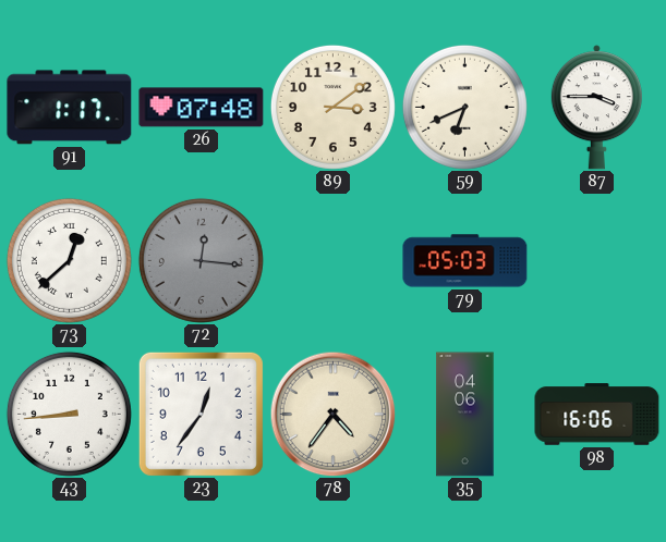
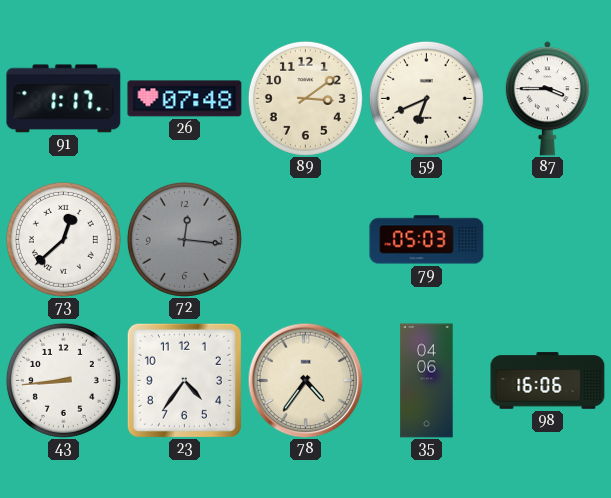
23: 12:36 -> 4:36
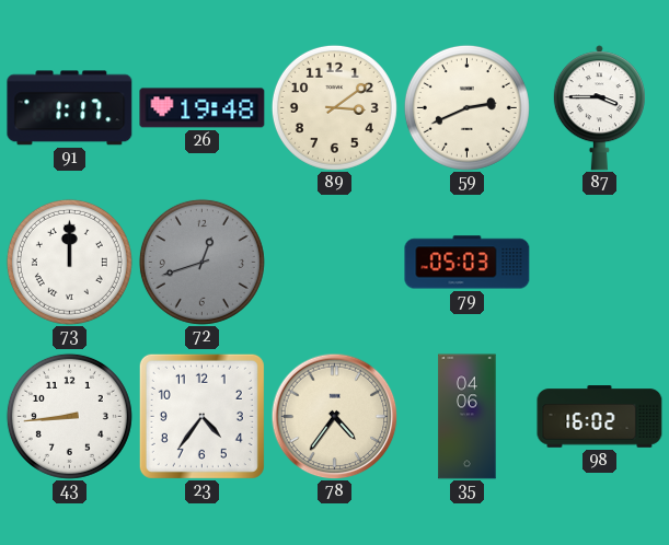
26: 07:48 -> 19:48
59: 6:41 -> 2:41
73: 12:38 -> 12:00
72: 12:16 -> 12:42
98: 16:06 -> 16:02
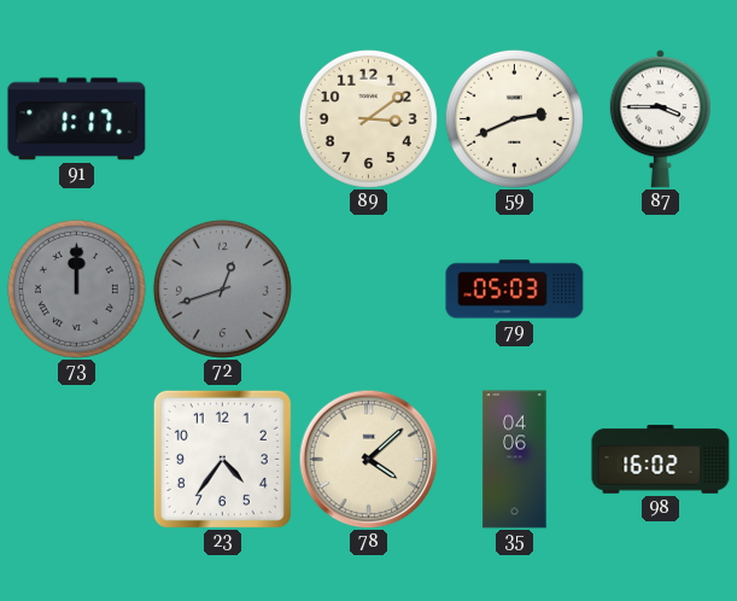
26: 19:48 -> none
73 dial: white -> grey
43: 8:44 -> none
78: 4:36 -> 4:08
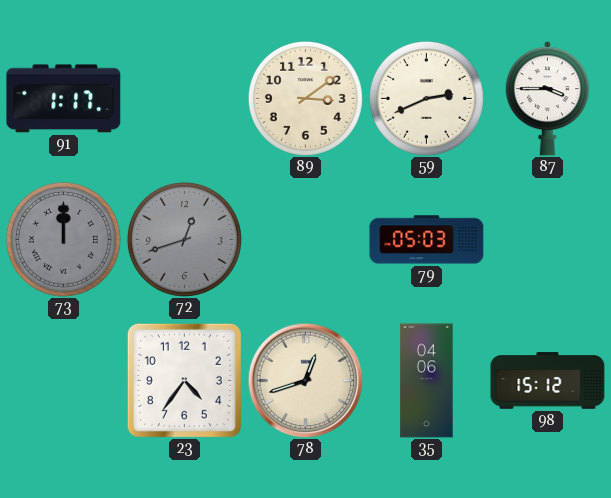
78: 4:08 -> 12:42
98: 16:02 -> 15:12
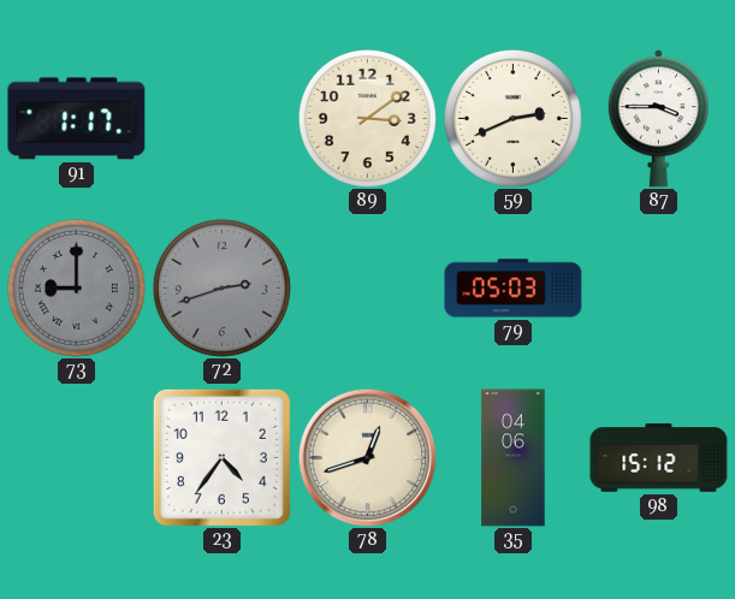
73: 12:00 -> 9:00
72: 12:42 -> 2:42
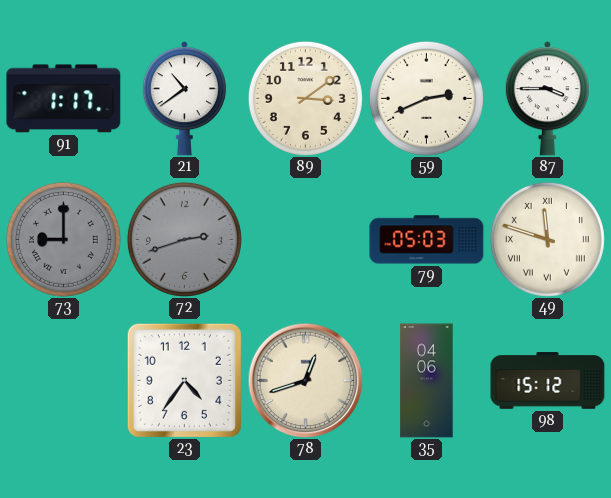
21: none -> 10:39
49: none -> 11:48
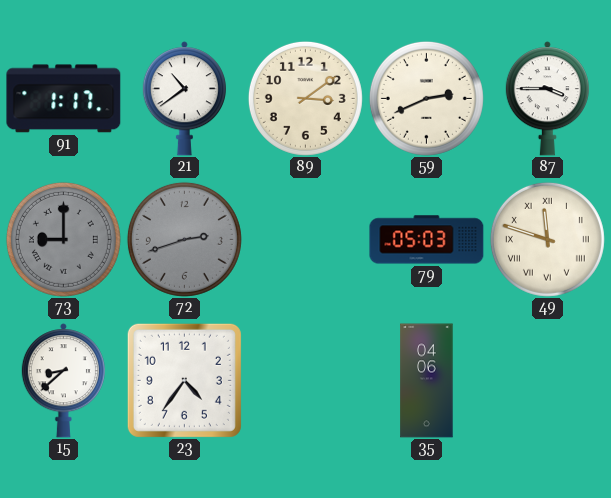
15: none -> 8:38
78: 12:42 -> none
98: 15:12 -> none
